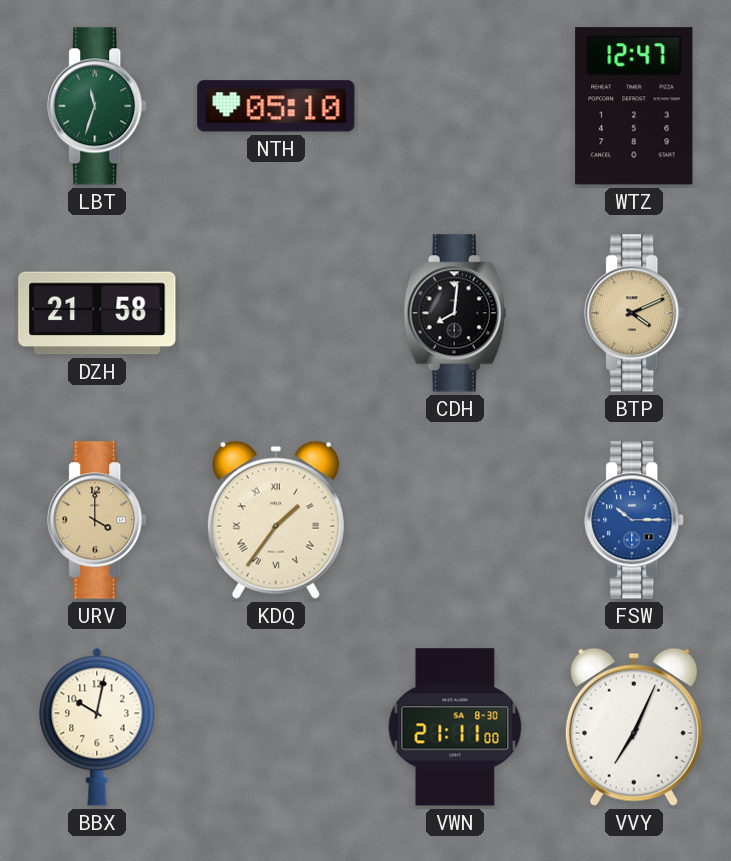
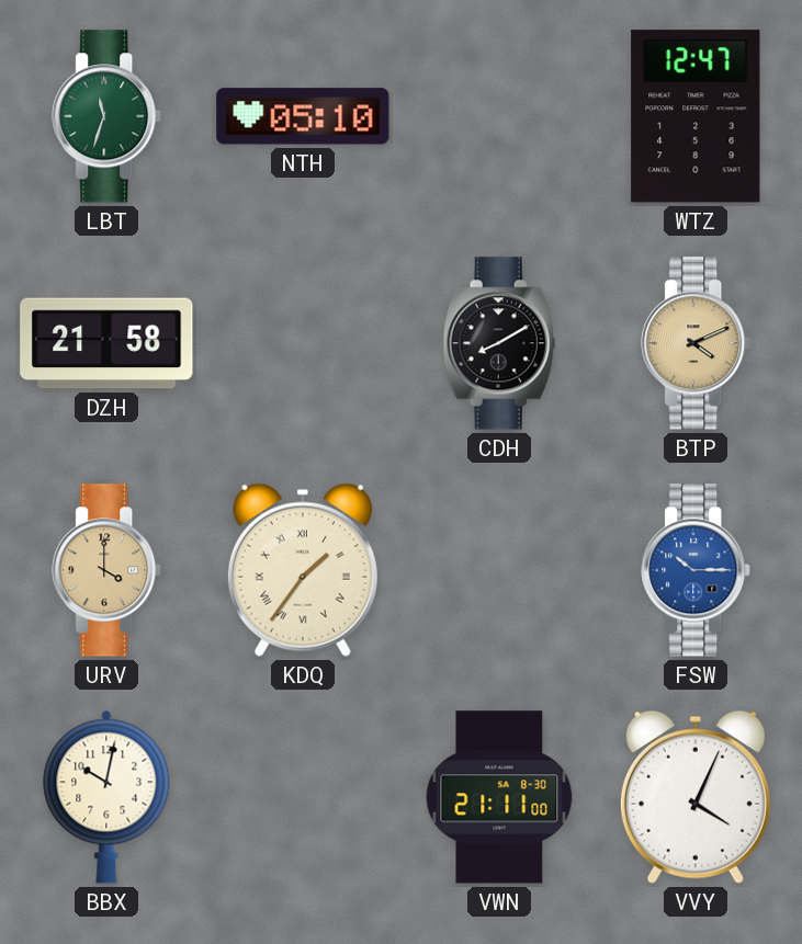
CDH: 8:01 -> 8:10
VVY: 7:04 -> 4:04
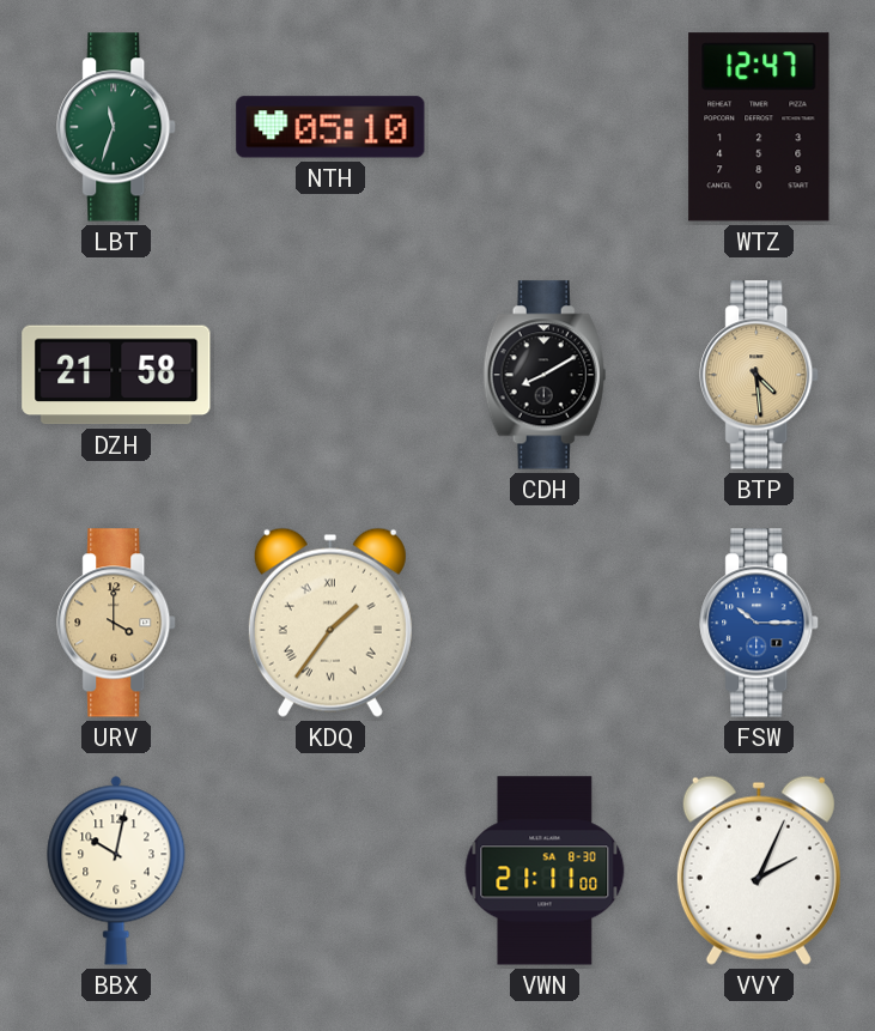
BTP: 4:11 -> 4:29
VVY: 4:04 -> 2:04
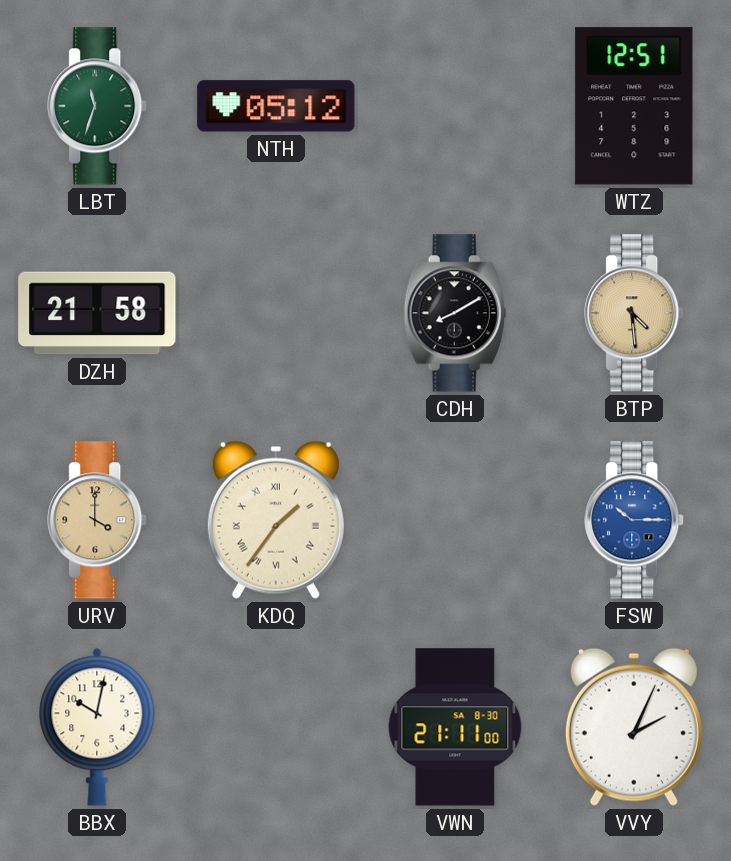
NTH: 05:10 -> 05:12
WTZ: 12:47 -> 12:51
